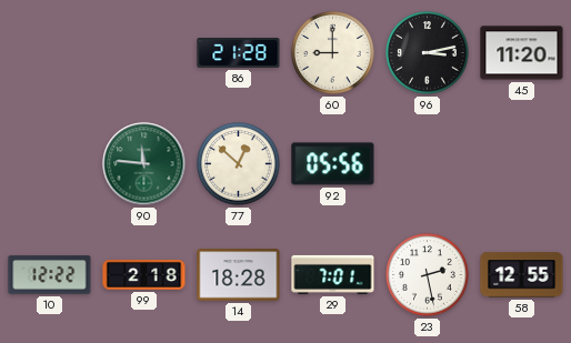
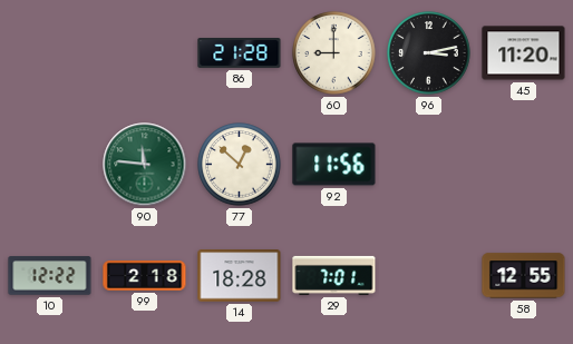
92: 05:56 -> 11:56
23: 2:28 -> none
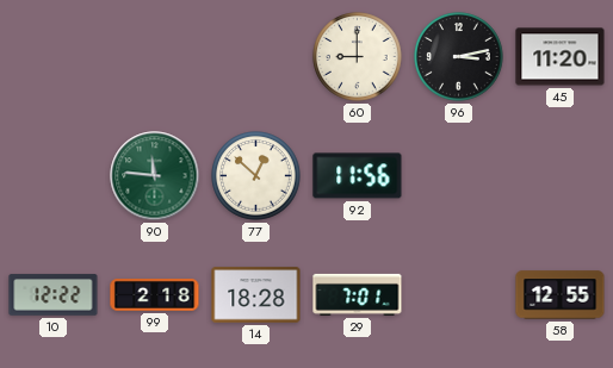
86: 21:28 -> none
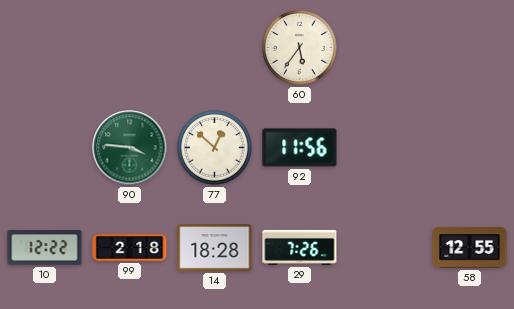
60: 9:00 -> 5:36
96: 3:13 -> none
45: 11:20 -> none
90: 11:46 -> 3:46
29: 7:01 -> 7:26
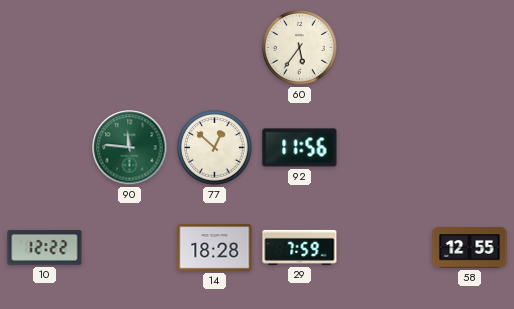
90: 3:46 -> 11:46
99: 2:18 -> none
29: 7:26 -> 7:59
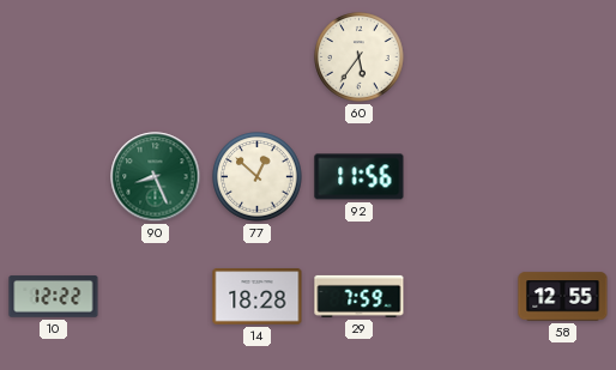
90: 11:46 -> 8:26
